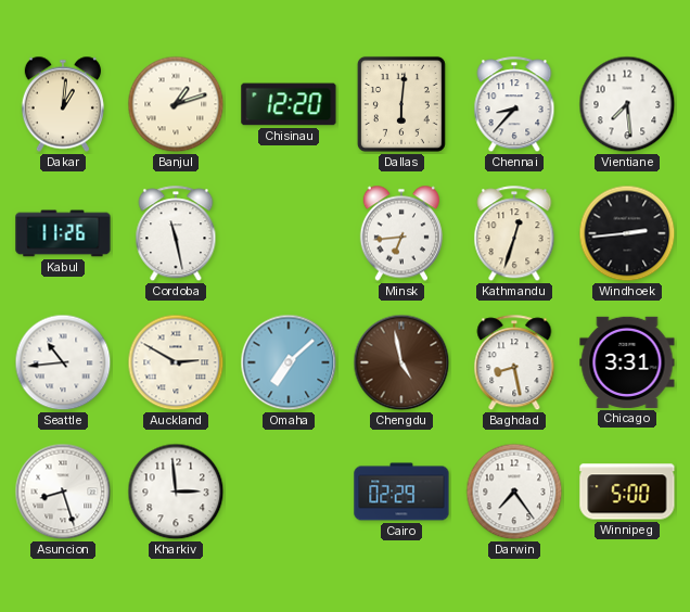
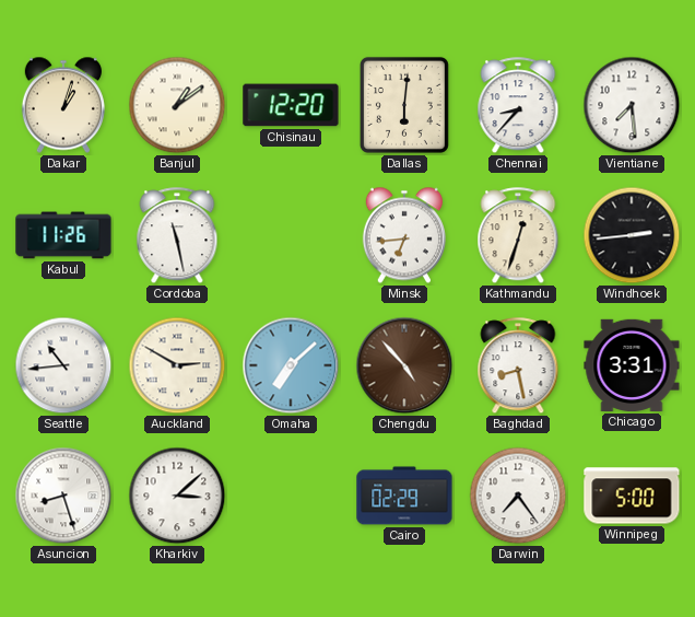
Dakar: 1:01 -> 1:03
Banjul: 1:12 -> 1:09
Chengdu: 4:58 -> 4:53
Kharkiv: 2:59 -> 3:08
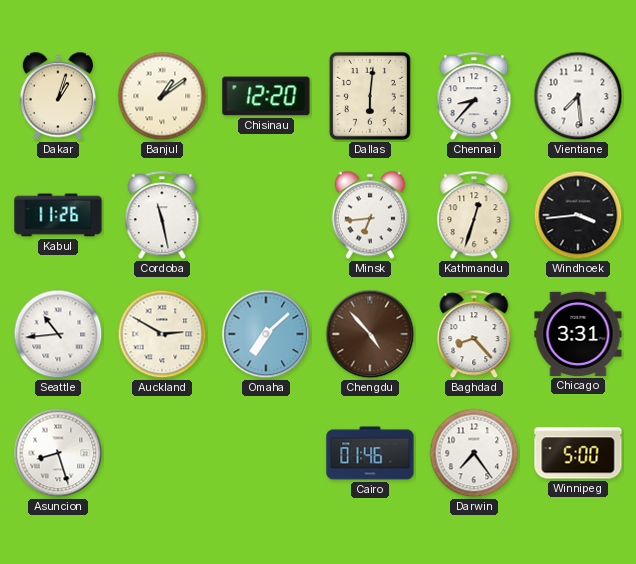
Windhoek: 2:44 -> 3:44
Baghdad: 8:28 -> 8:23
Kharkiv: 3:08 -> none
Cairo: 02:29 -> 01:46
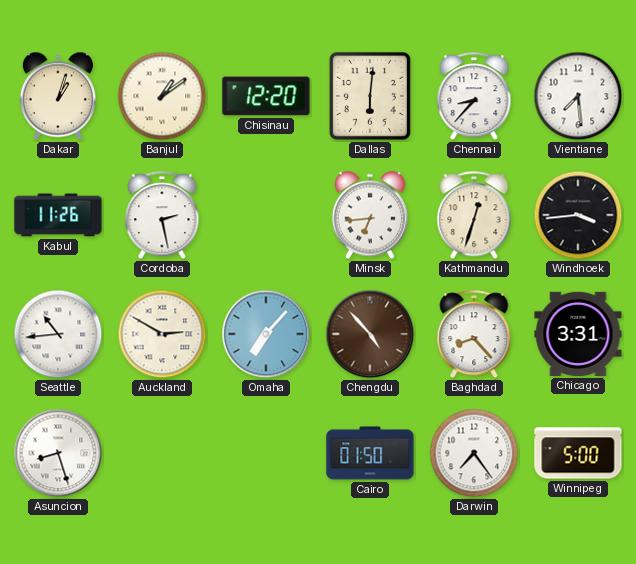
Cordoba: 11:28 -> 2:28
Omaha: 7:08 -> 7:07
Cairo: 01:46 -> 01:50
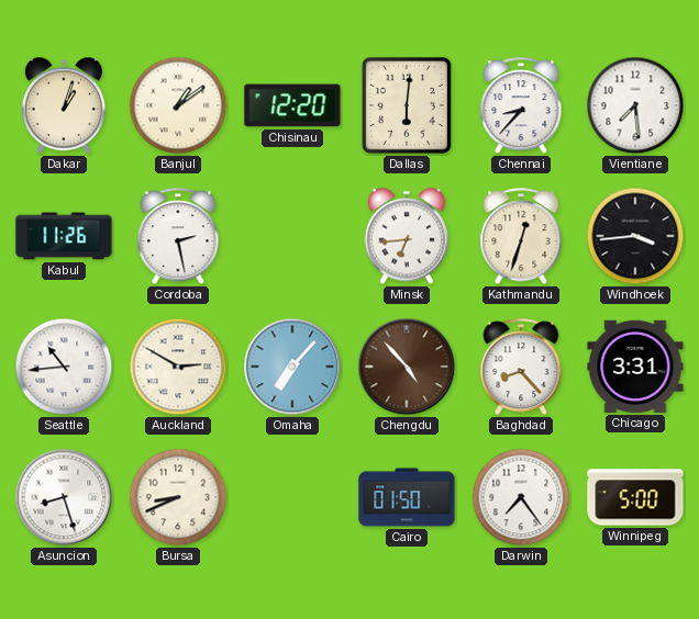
Bursa: none -> 8:41
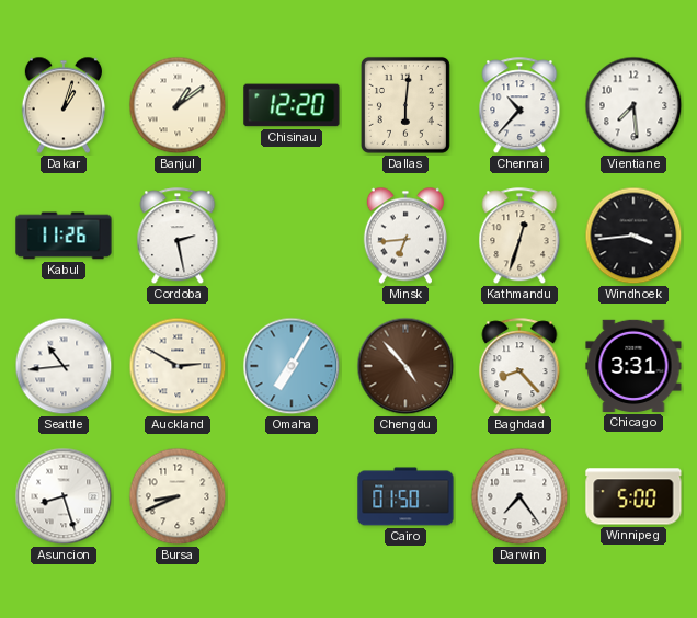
Chennai: 8:37 -> 10:37
Omaha: 7:07 -> 7:05
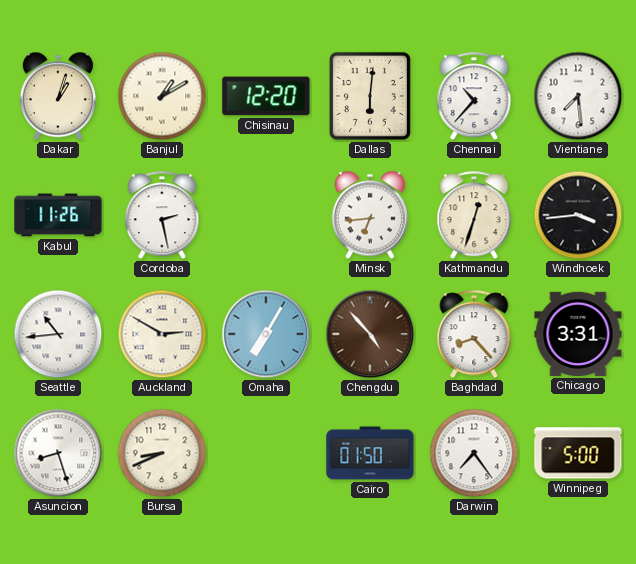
Banjul: 1:09 -> 1:10
